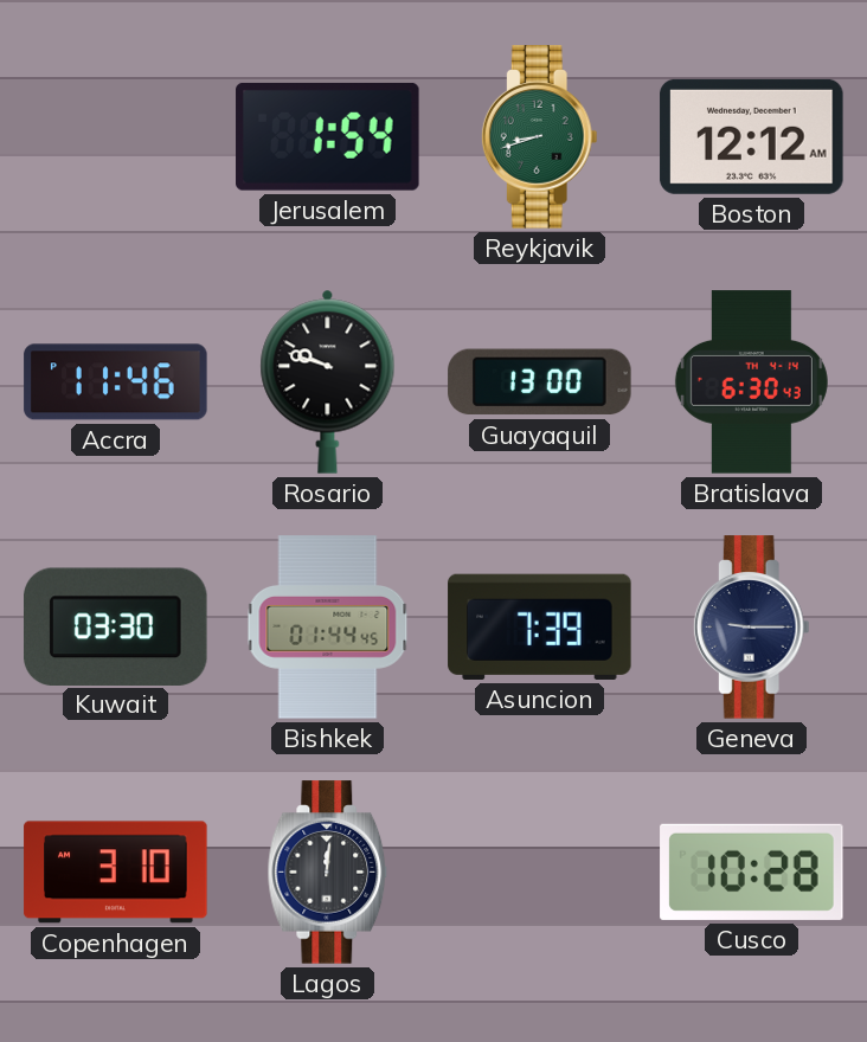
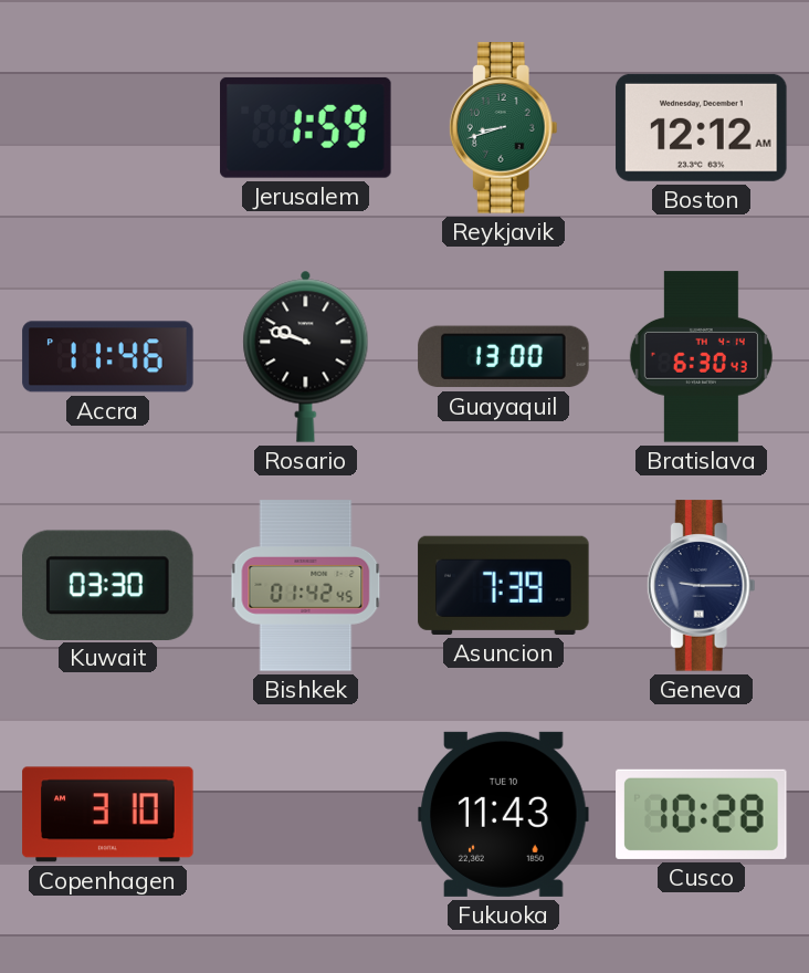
Jerusalem: 1:54 -> 1:59
Bishkek: 01:44 -> 01:42
Lagos: 12:01 -> none
Fukuoka: none -> 11:43
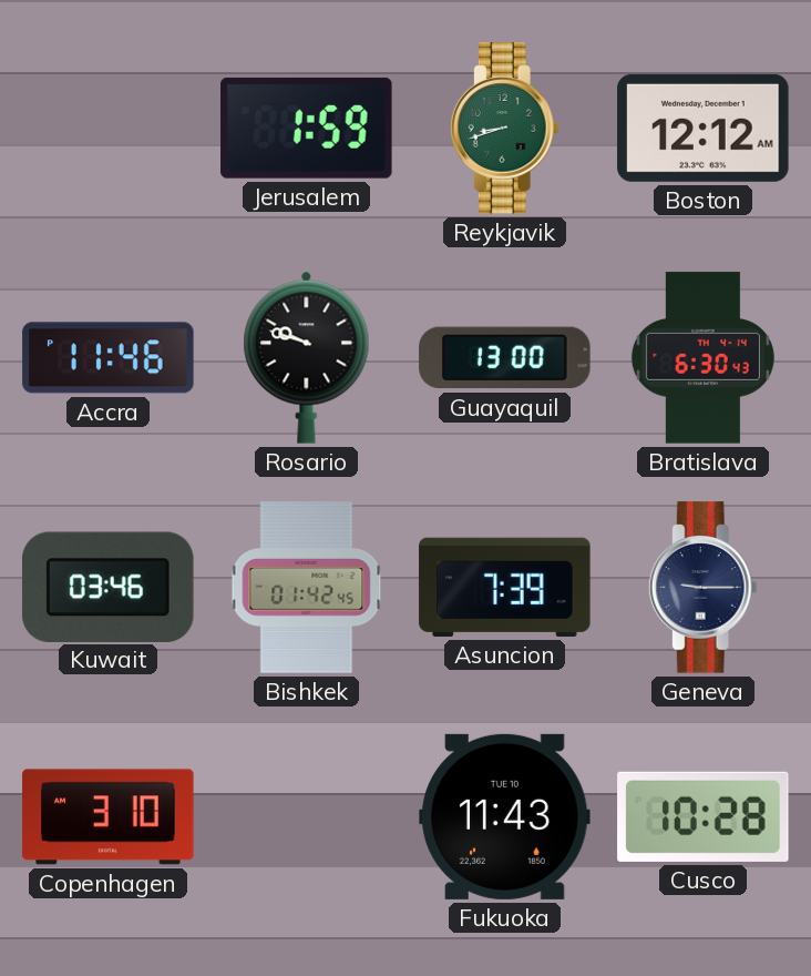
Kuwait: 03:30 -> 03:46
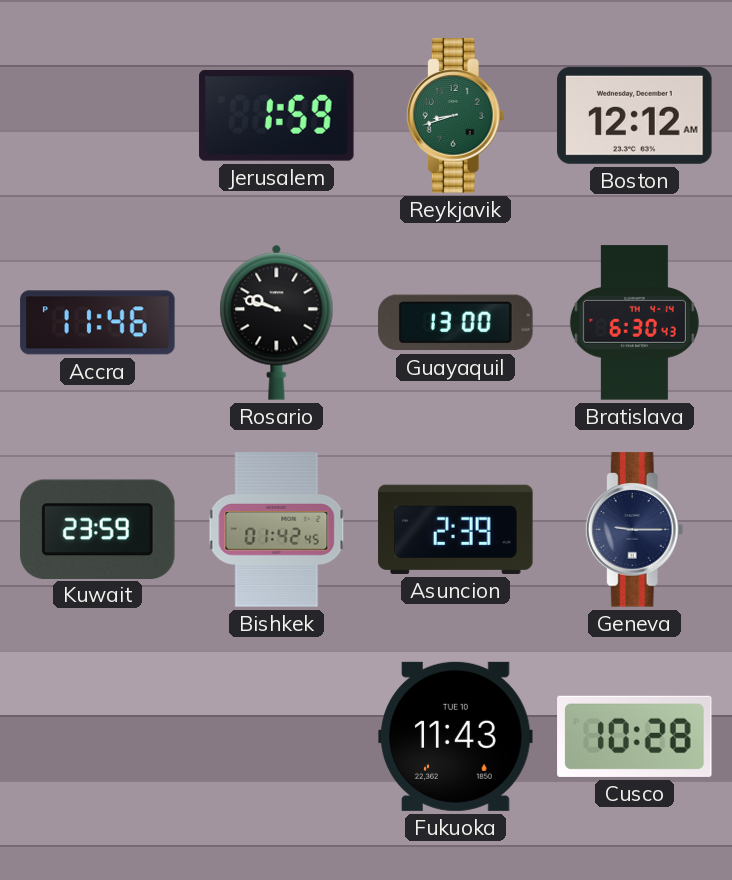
Kuwait: 03:46 -> 23:59
Asuncion: 7:39 -> 2:39
Copenhagen: 3:10 -> none
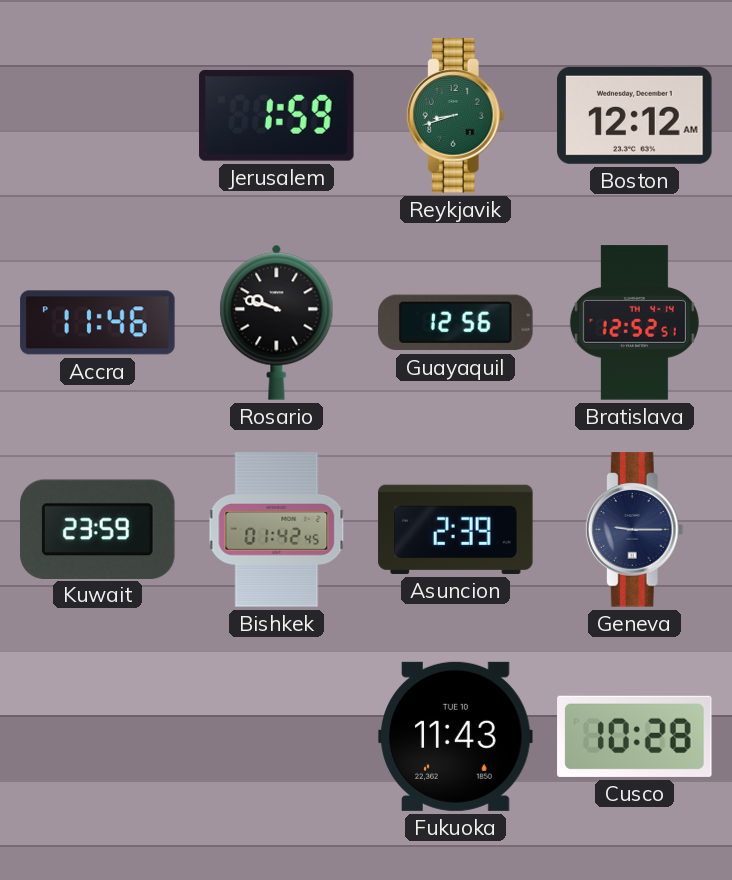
Guayaquil: 13:00 -> 12:56
Bratislava: 6:30 -> 12:52
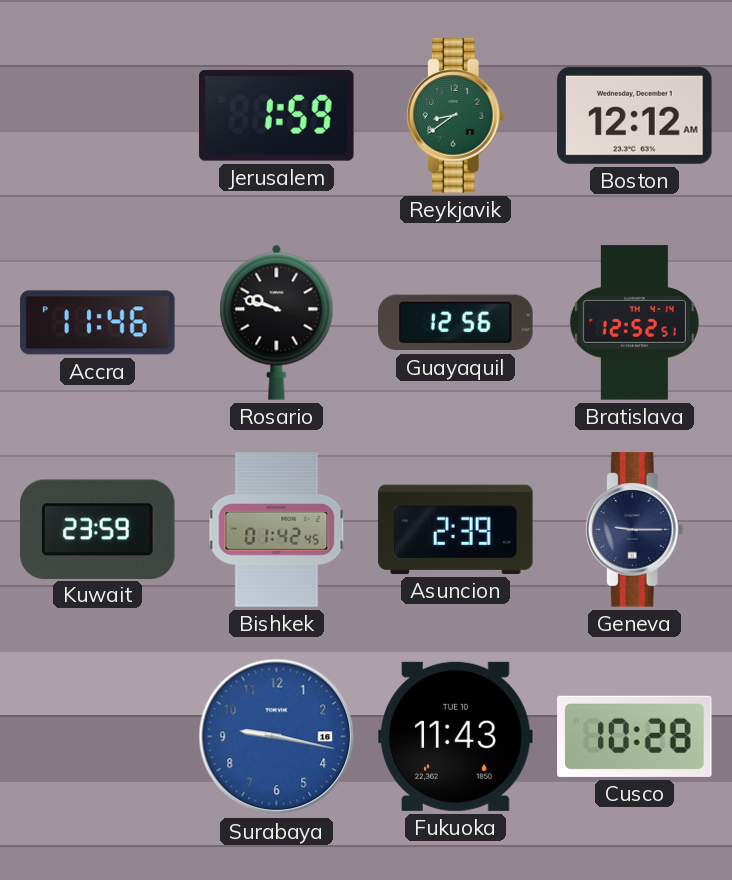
Reykjavik: 8:42 -> 8:39
Surabaya: none -> 9:17
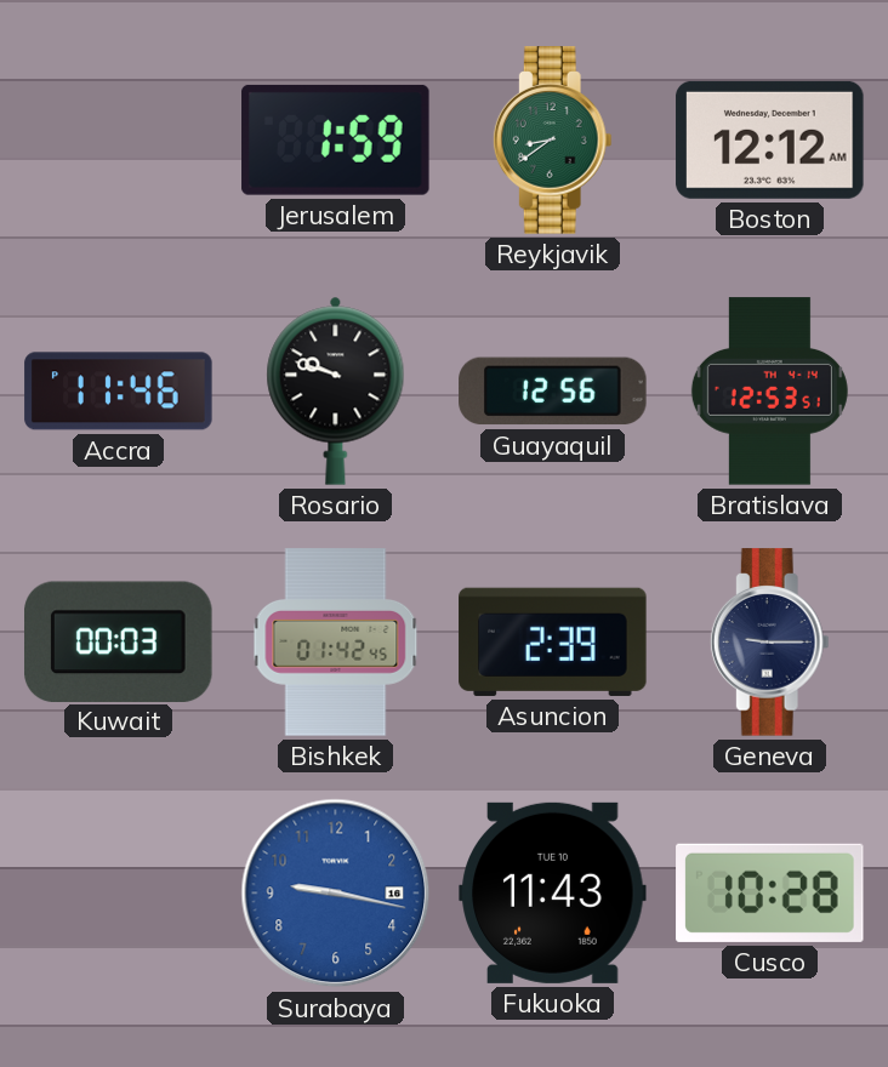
Bratislava: 12:52 -> 12:53
Kuwait: 23:59 -> 00:03
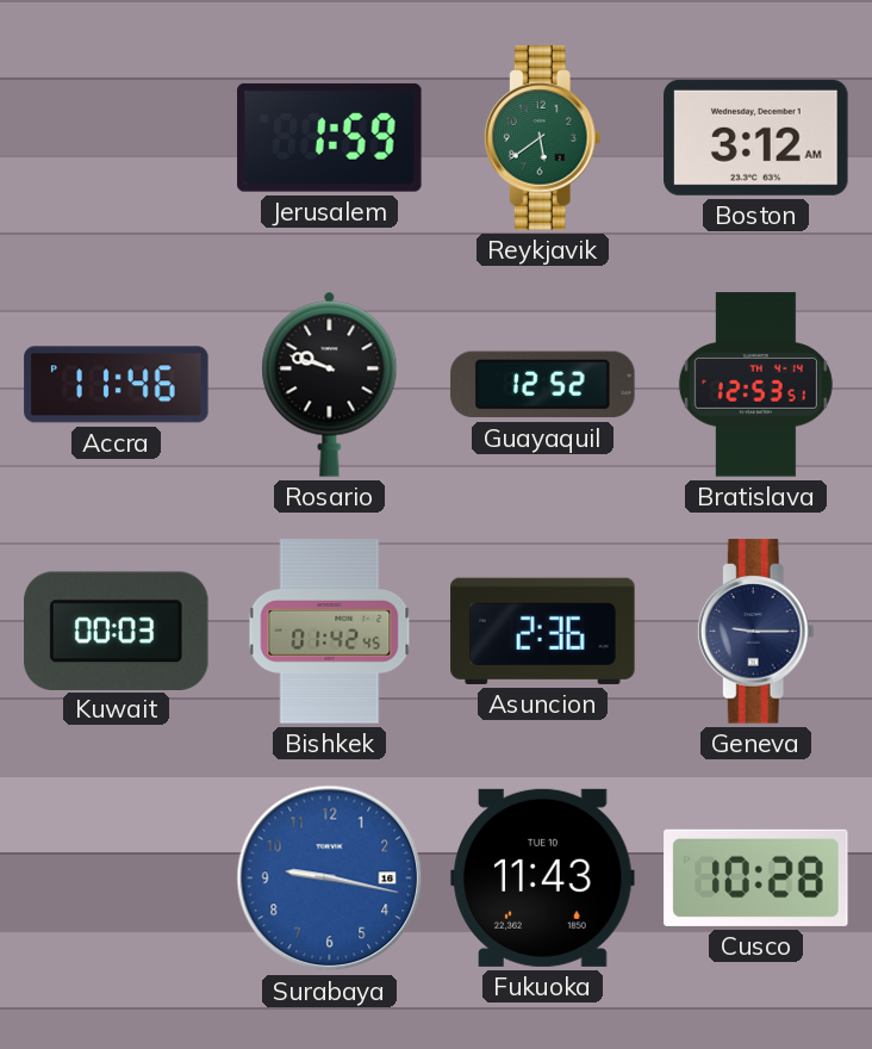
Reykjavik: 8:39 -> 5:39
Boston: 12:12 -> 3:12
Guayaquil: 12:56 -> 12:52
Asuncion: 2:39 -> 2:36
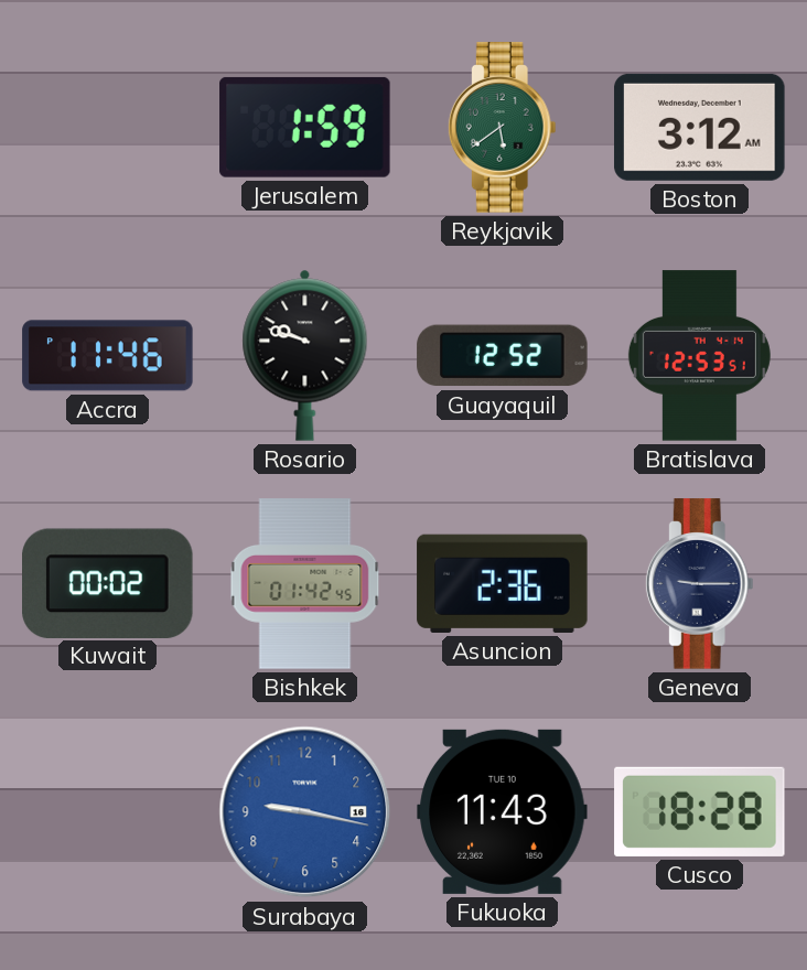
Kuwait: 00:03 -> 00:02
Cusco: 10:28 -> 18:28
